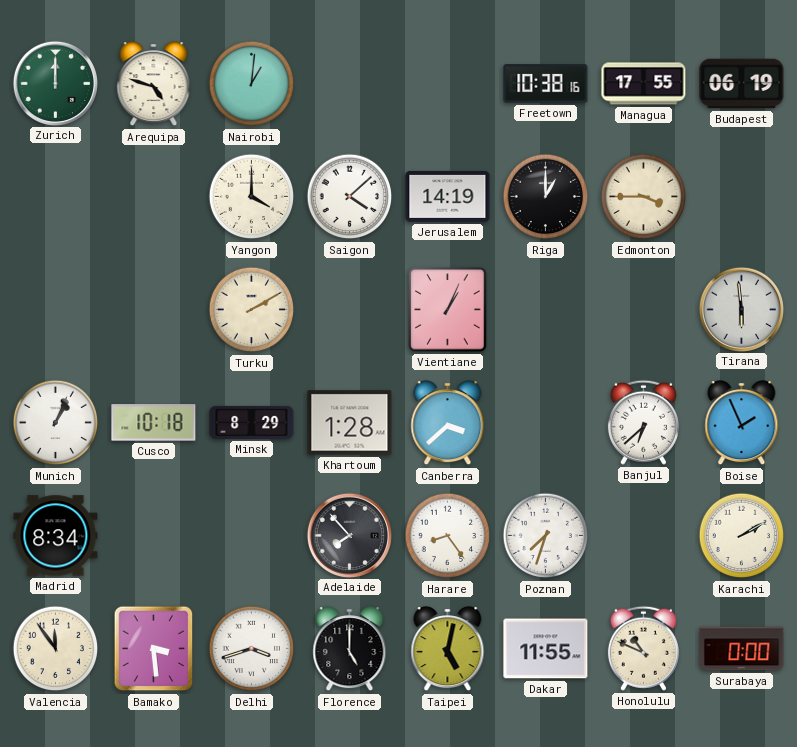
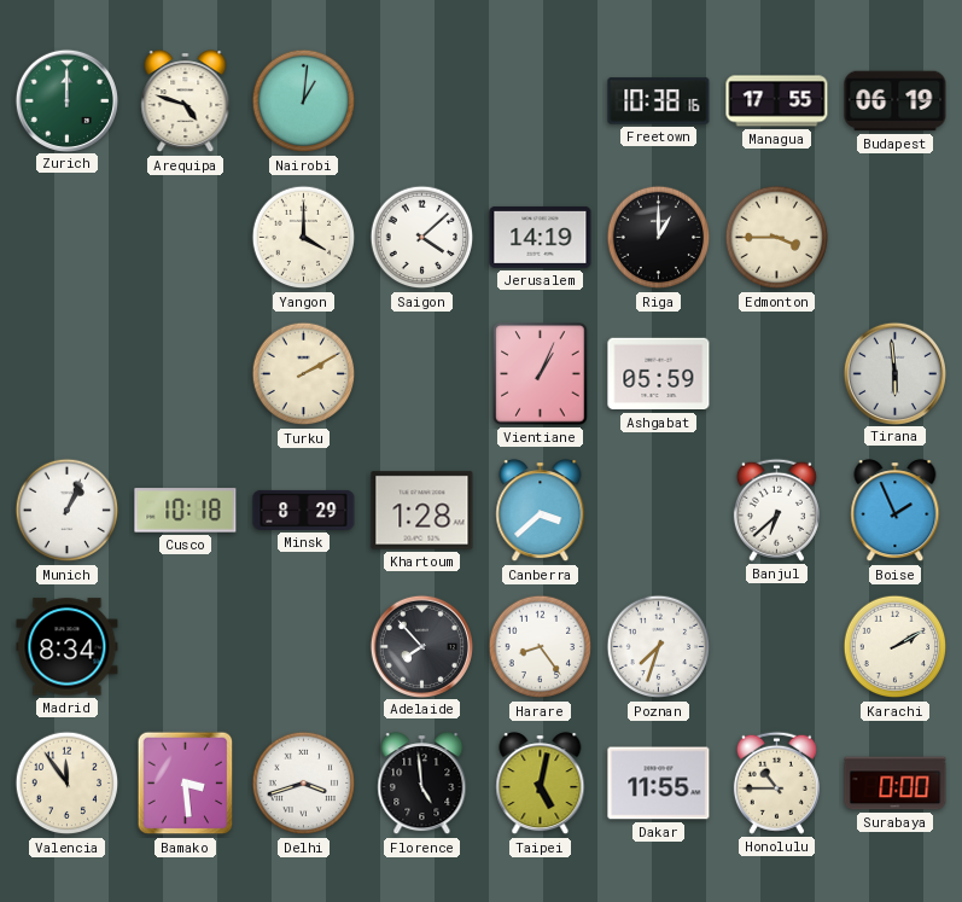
Ashgabat: none -> 05:59
Florence: 5:00 -> 4:59
Honolulu: 10:49 -> 10:45
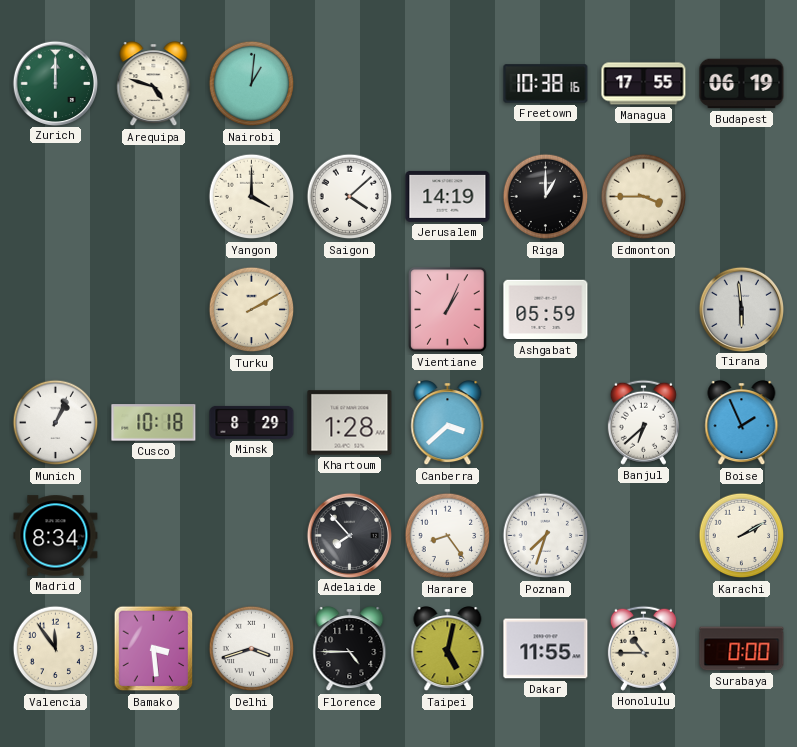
Florence: 4:59 -> 4:45
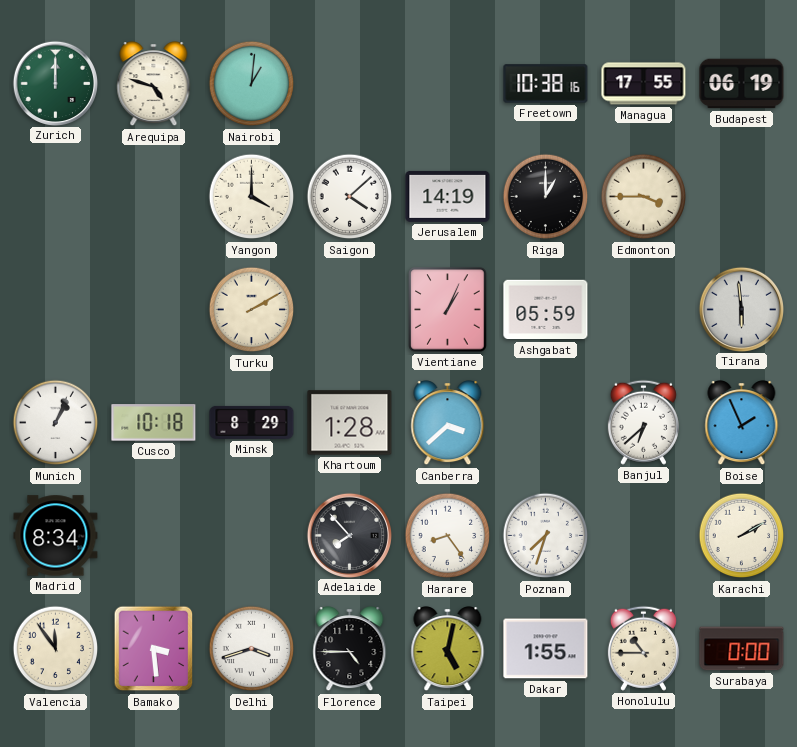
Dakar: 11:55 -> 1:55
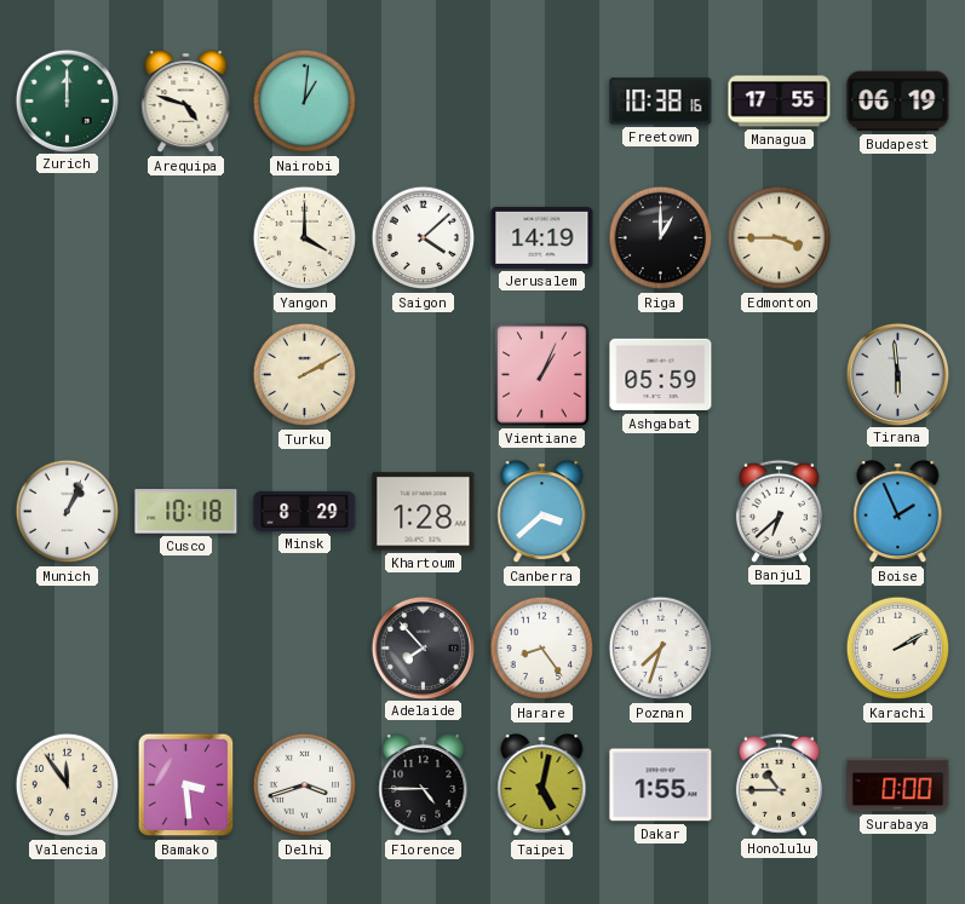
Madrid: 8:34 -> none
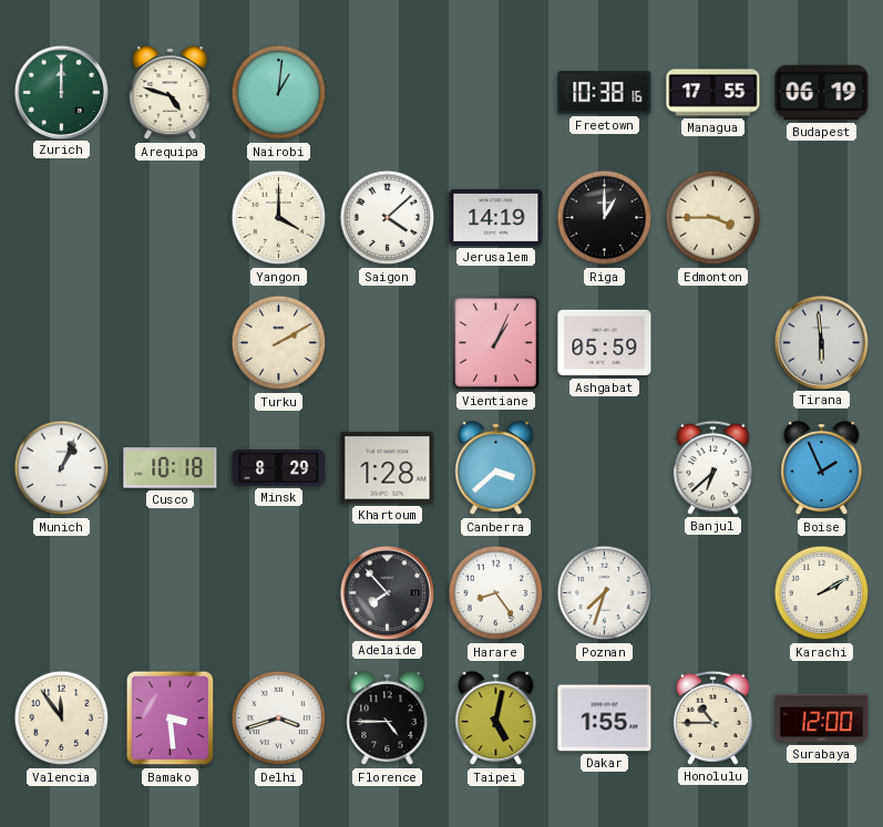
Surabaya: 0:00 -> 12:00
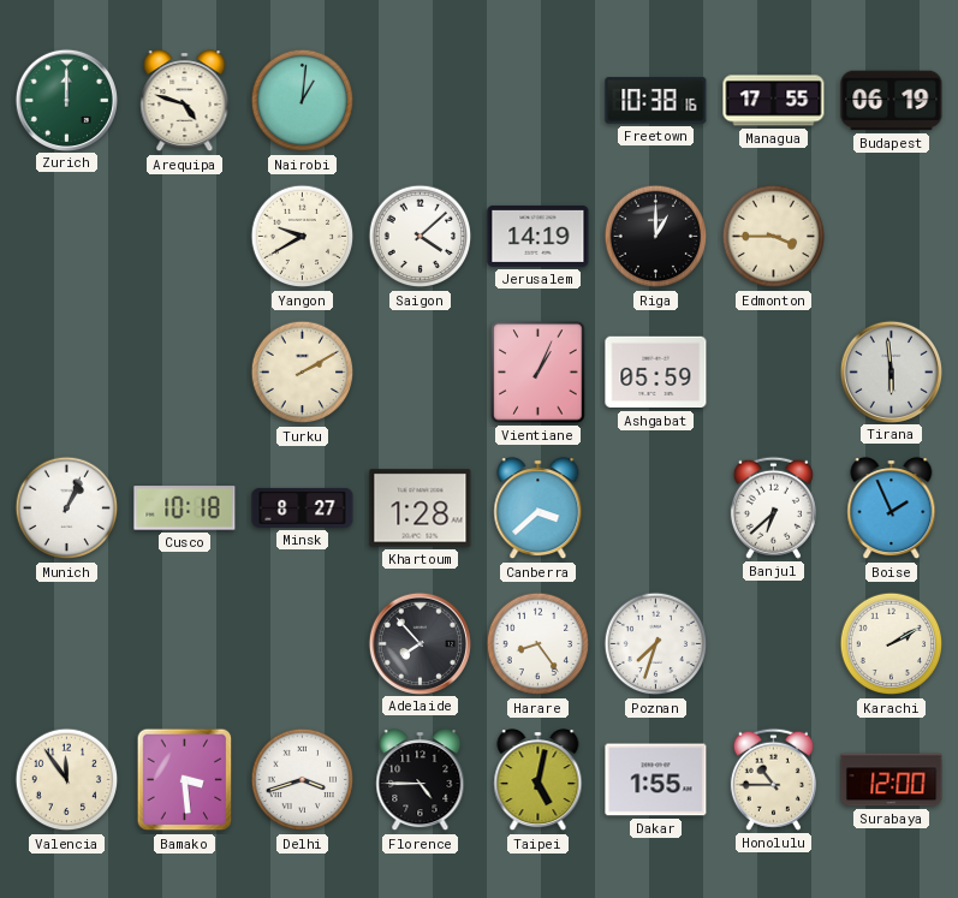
Yangon: 4:00 -> 9:40
Minsk: 8:29 -> 8:27
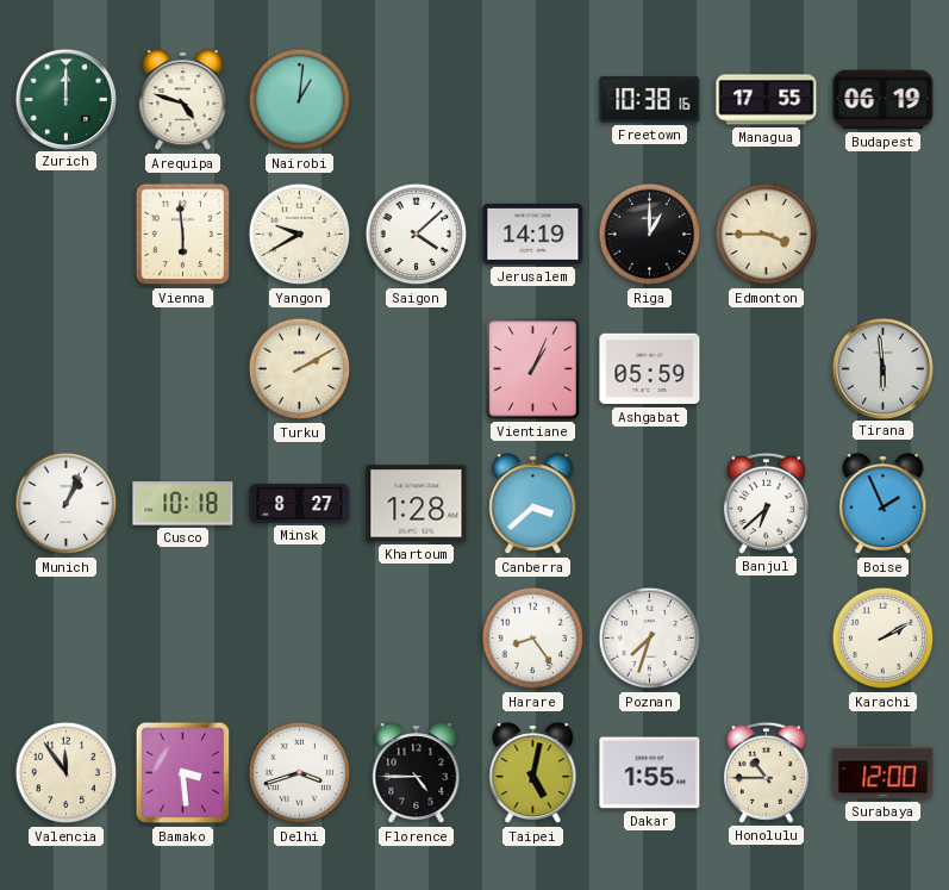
Vienna: none -> 5:59
Adelaide: 7:53 -> none
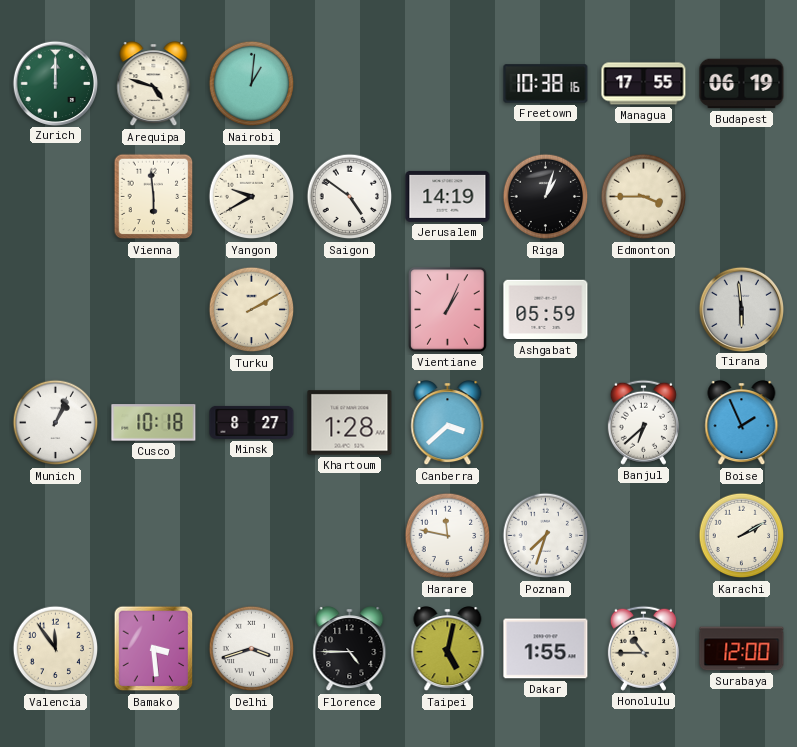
Saigon: 4:08 -> 4:51
Riga: 1:00 -> 1:03
Harare: 8:24 -> 11:47
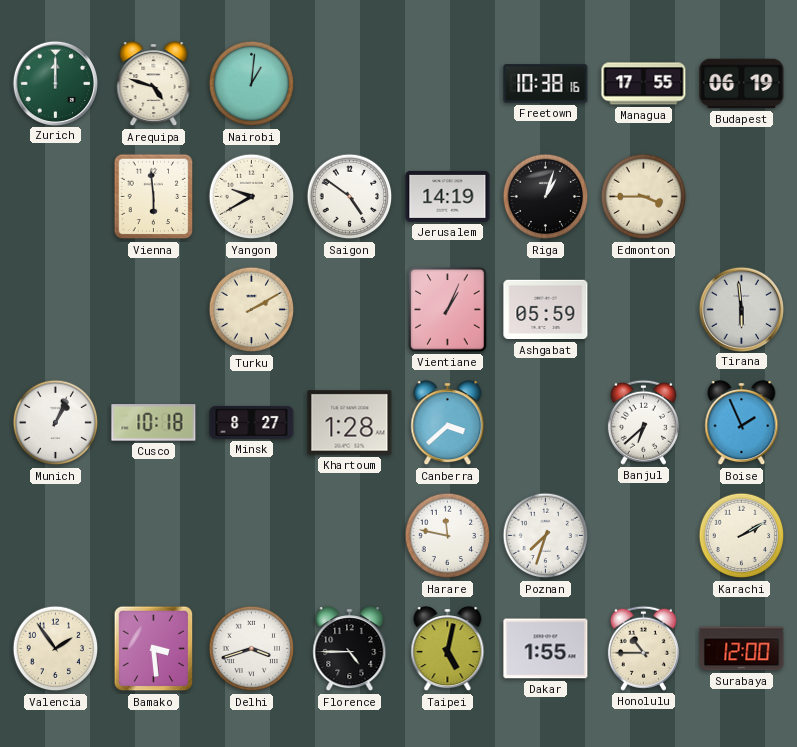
Valencia: 11:54 -> 1:54
